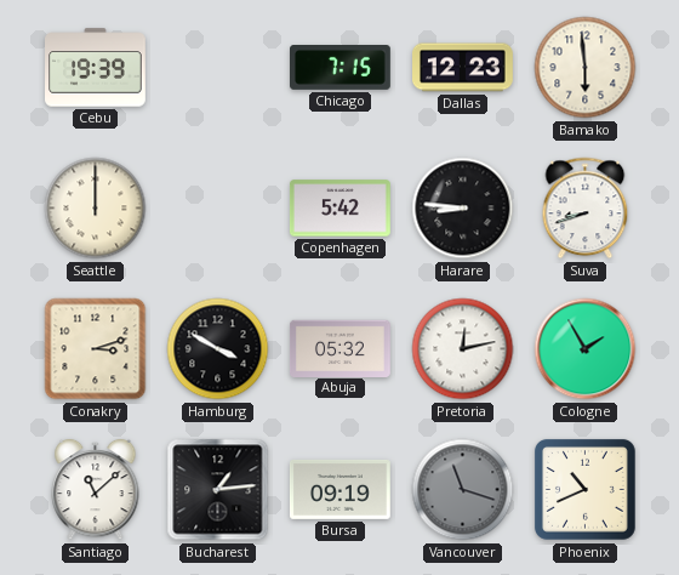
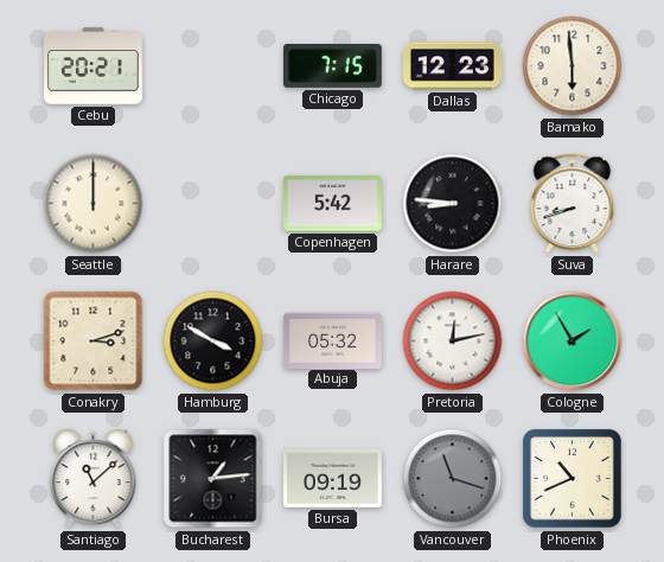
Cebu: 19:39 -> 20:21
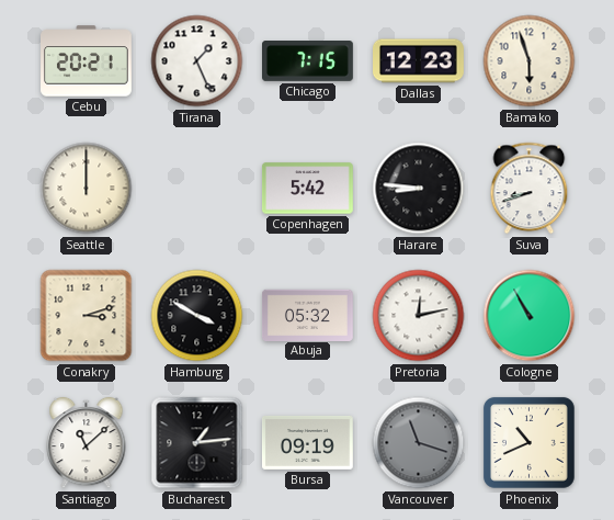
Tirana: none -> 1:26
Bamako: 5:59 -> 5:57
Cologne: 1:55 -> 10:55
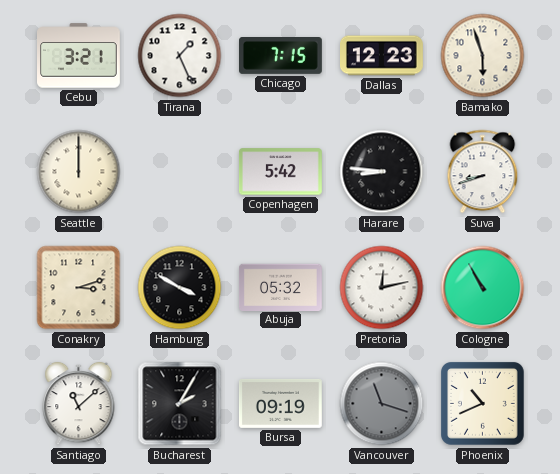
Cebu: 20:21 -> 3:21
Bucharest: 1:14 -> 2:05
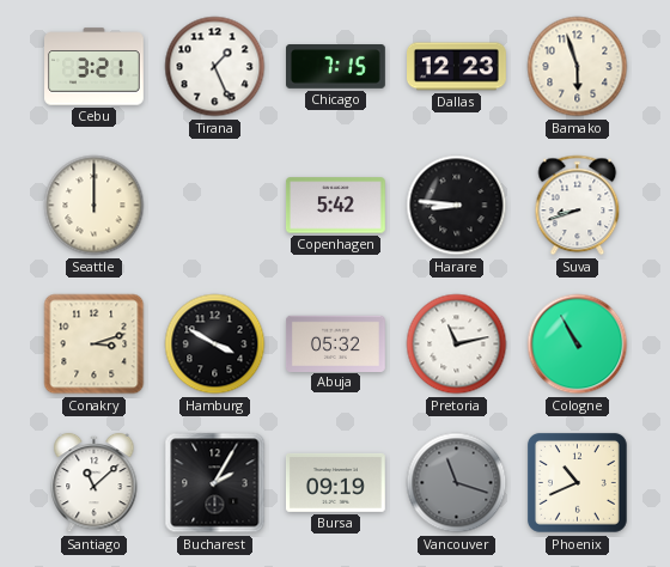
Pretoria: 12:13 -> 11:13
